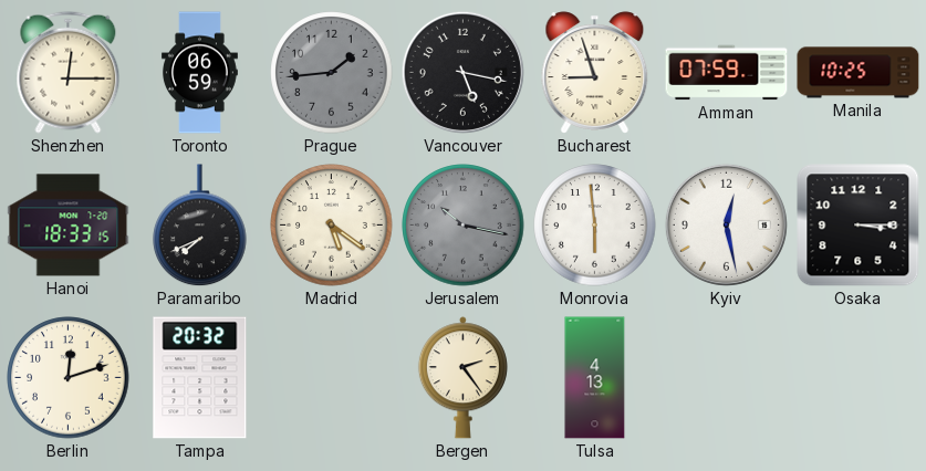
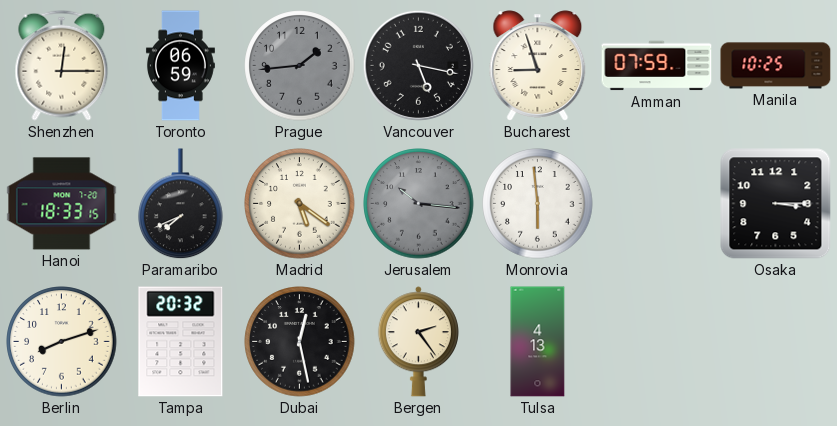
Jerusalem: 10:17 -> 10:16
Kyiv: 12:28 -> none
Berlin: 12:12 -> 8:12
Dubai: none -> 12:28
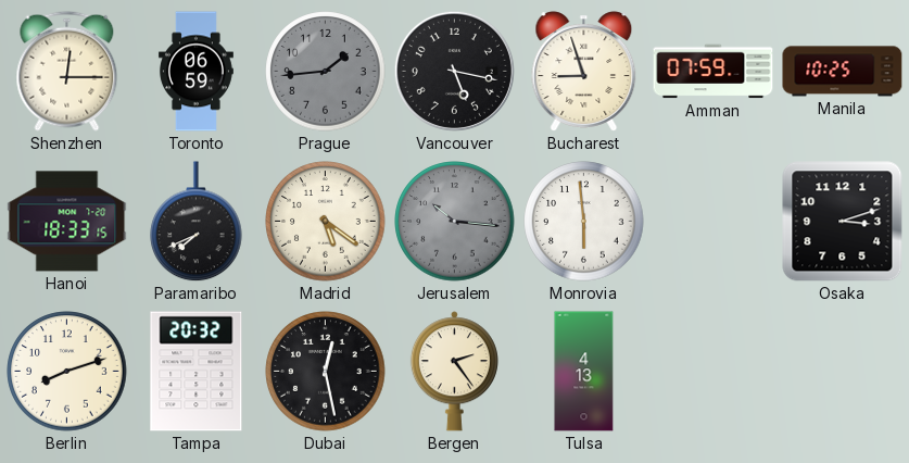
Osaka: 3:15 -> 3:12
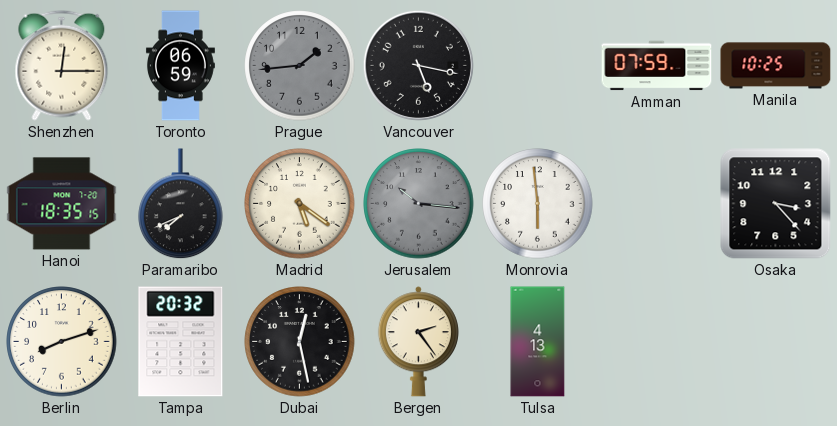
Bucharest: 8:57 -> none
Hanoi: 18:33 -> 18:35
Osaka: 3:12 -> 3:23
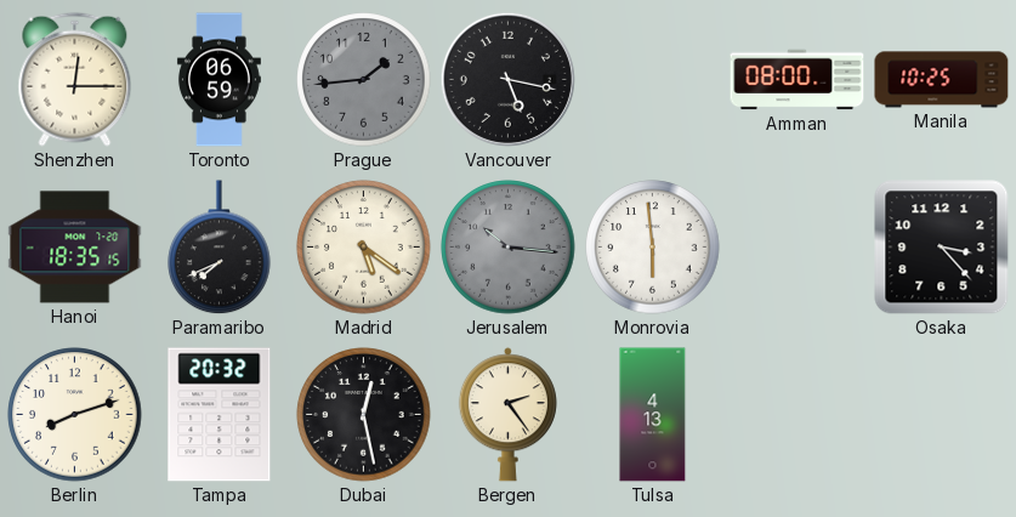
Amman: 07:59 -> 08:00
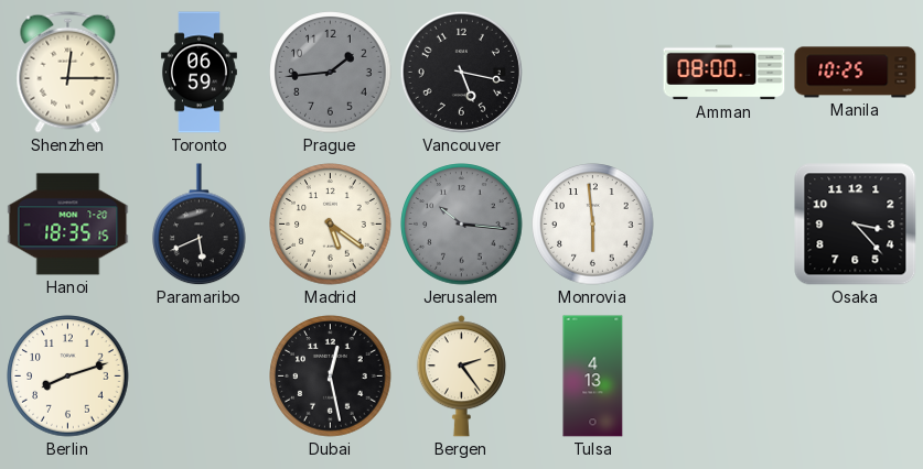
Paramaribo: 7:41 -> 5:41
Tampa: 20:32 -> none
